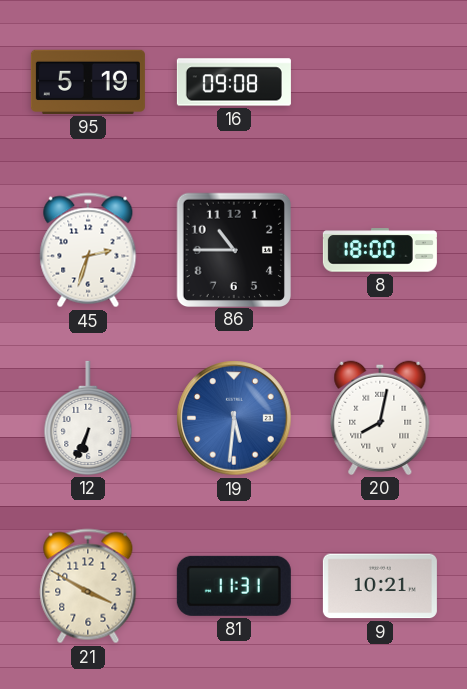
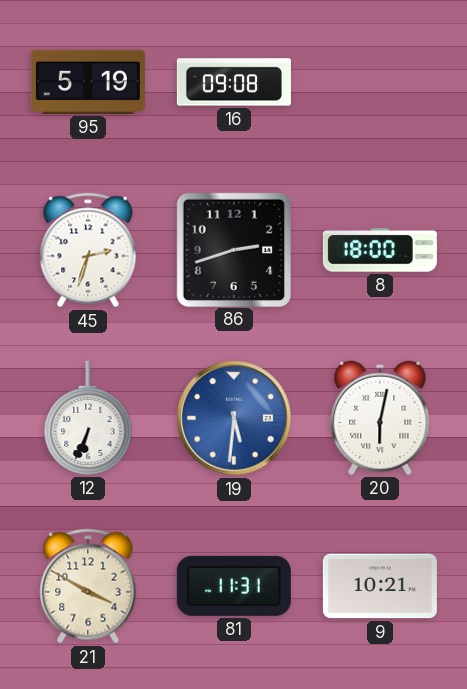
86: 10:45 -> 2:42
20: 8:02 -> 6:02
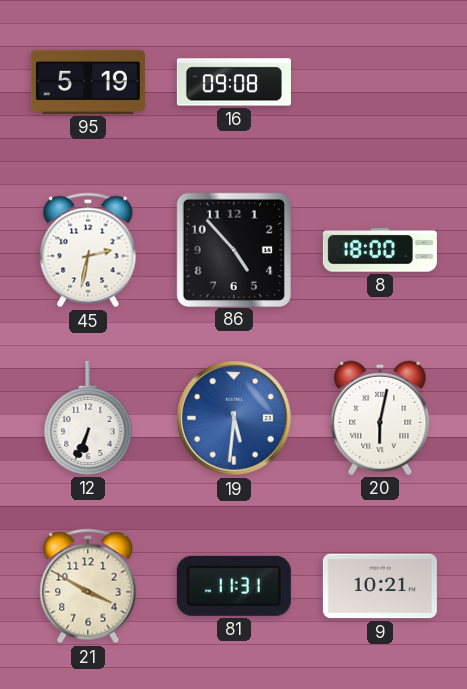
45: 2:33 -> 2:32
86: 2:42 -> 4:53
